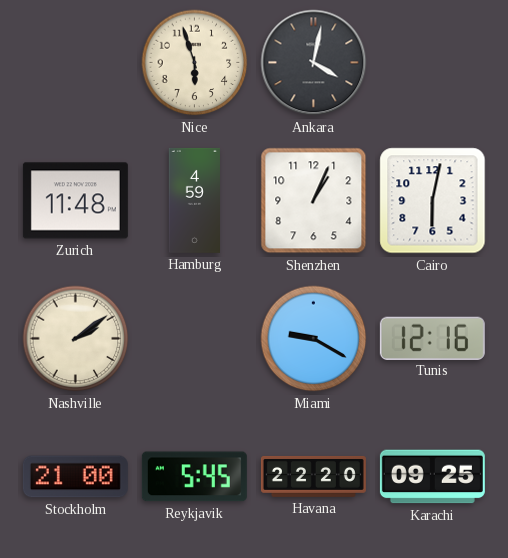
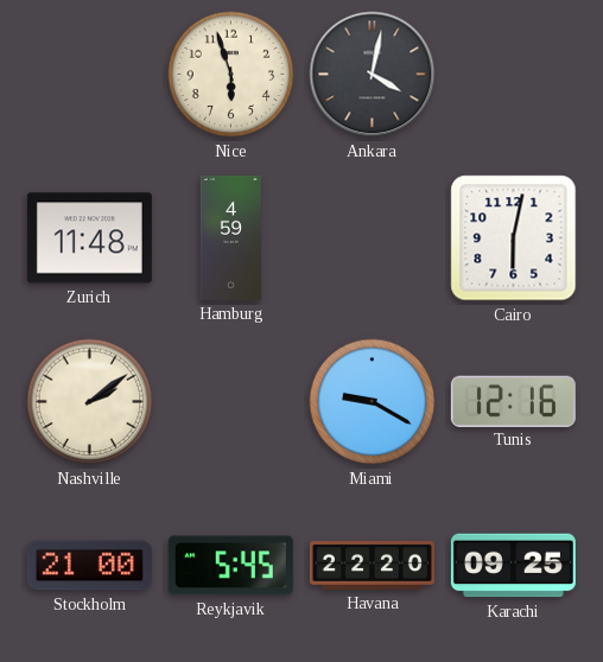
Shenzhen: 1:04 -> none
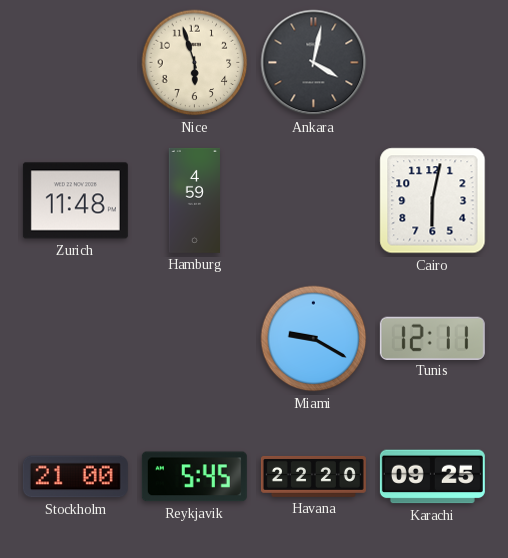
Nashville: 2:09 -> none
Tunis: 12:16 -> 12:11
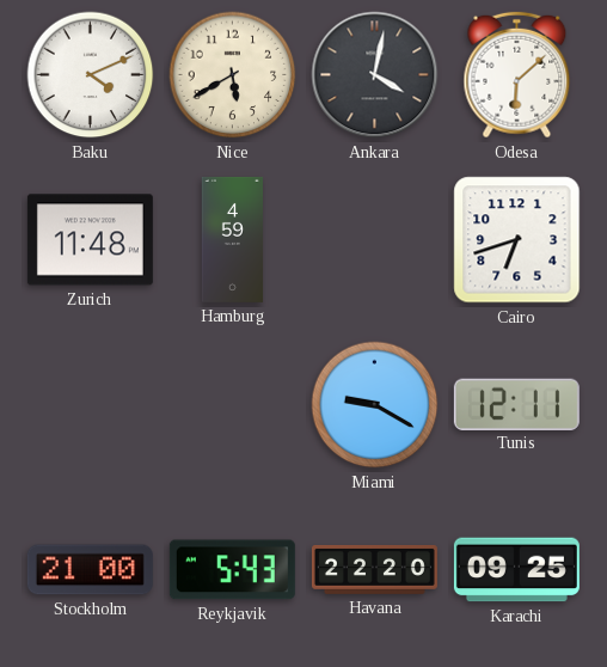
Baku: none -> 4:11
Nice: 5:57 -> 5:40
Odesa: none -> 6:08
Cairo: 6:02 -> 6:42
Reykjavik: 5:45 -> 5:43
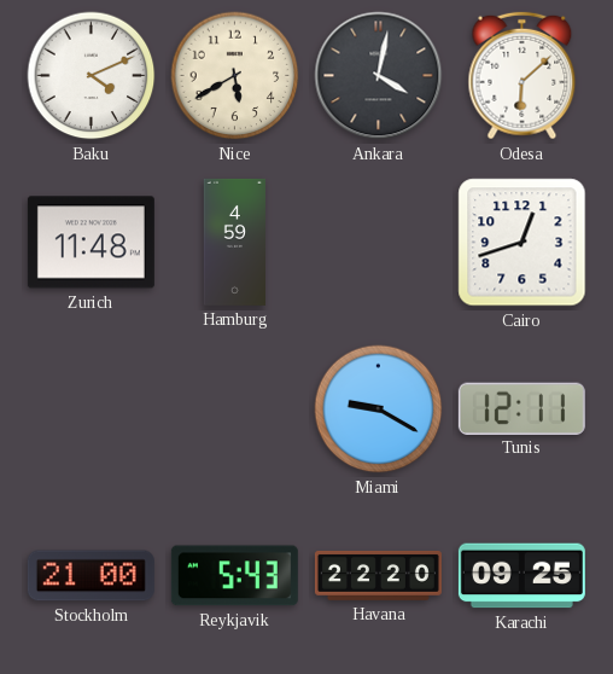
Cairo: 6:42 -> 12:42
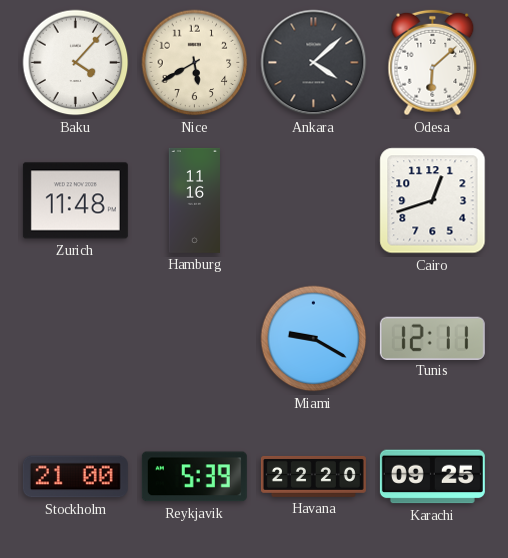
Baku: 4:11 -> 4:07
Ankara: 4:02 -> 4:08
Hamburg: 4:59 -> 11:16
Reykjavik: 5:43 -> 5:39
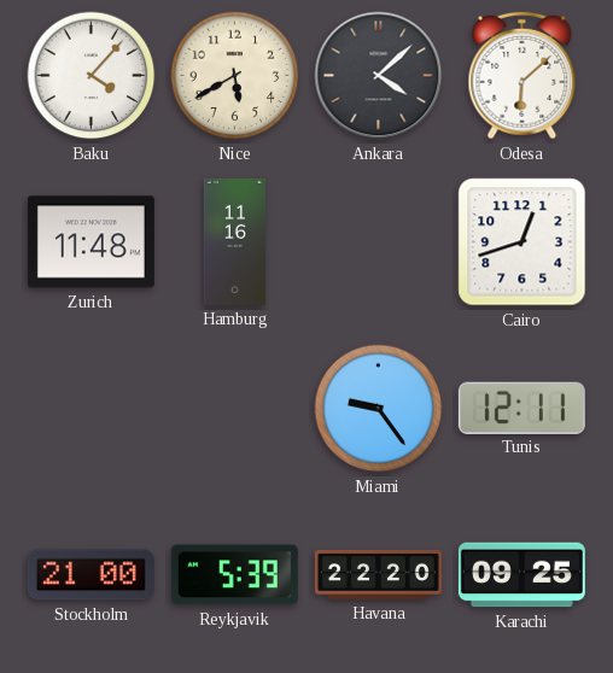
Miami: 9:20 -> 9:24
